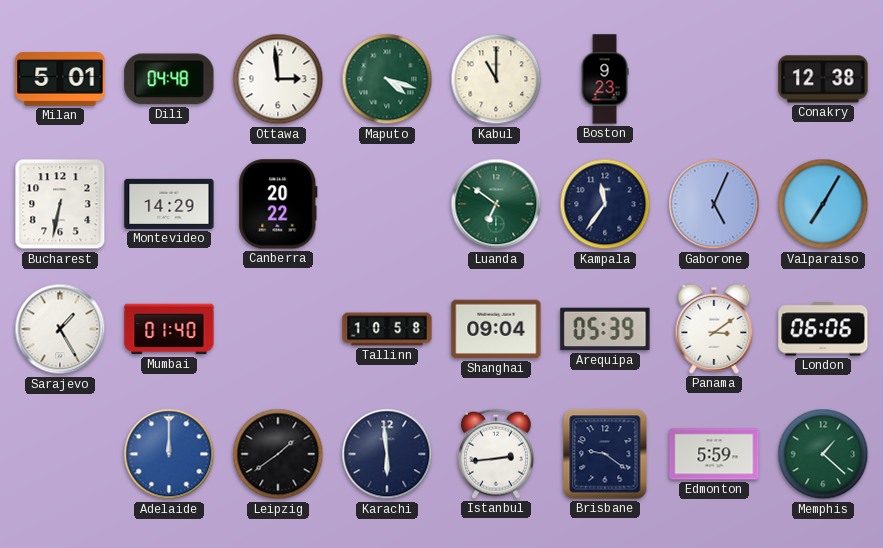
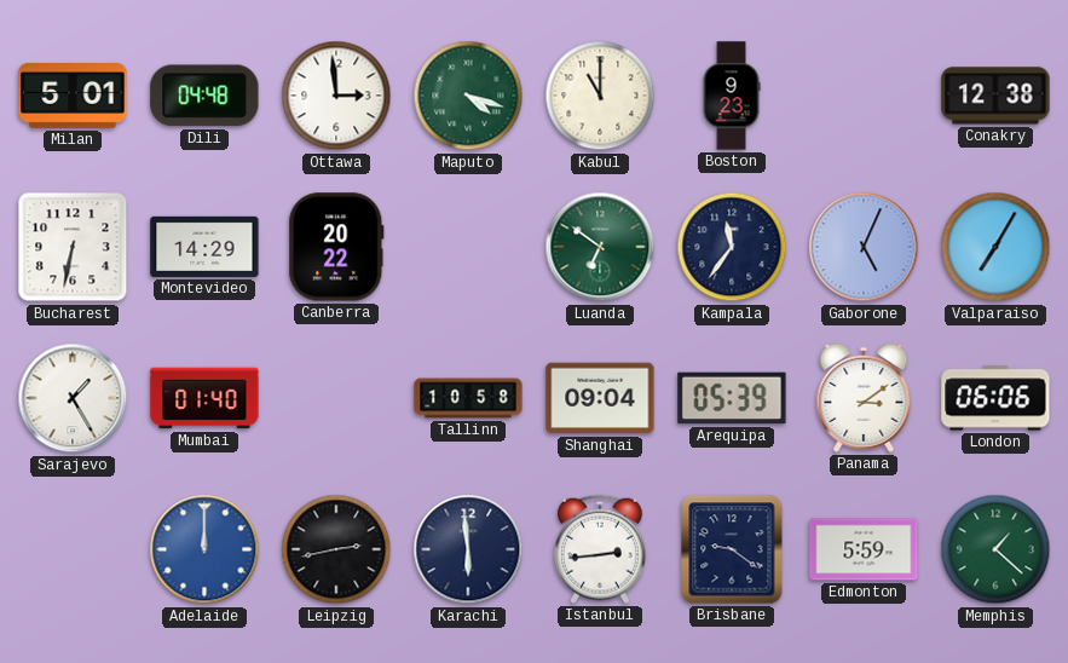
Leipzig: 1:39 -> 2:43
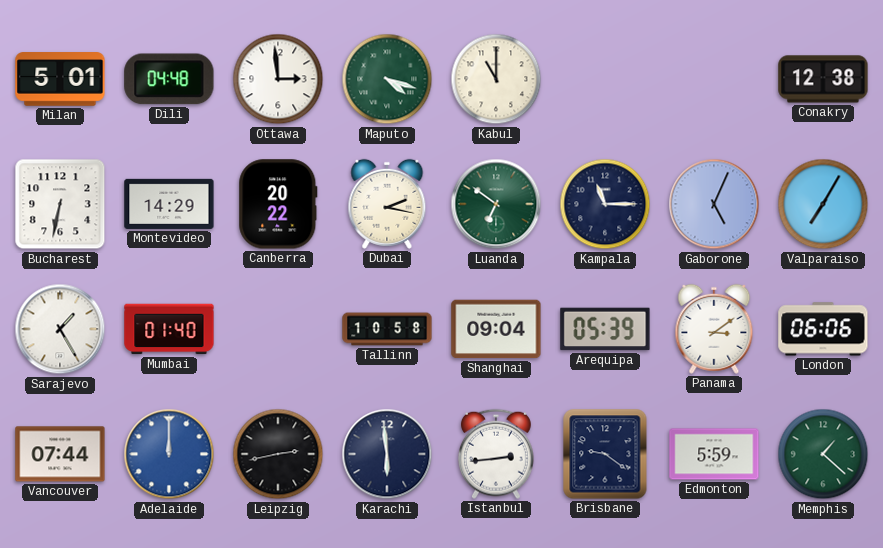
Boston: 9:23 -> none
Dubai: none -> 2:17
Kampala: 11:36 -> 11:15
Vancouver: none -> 07:44
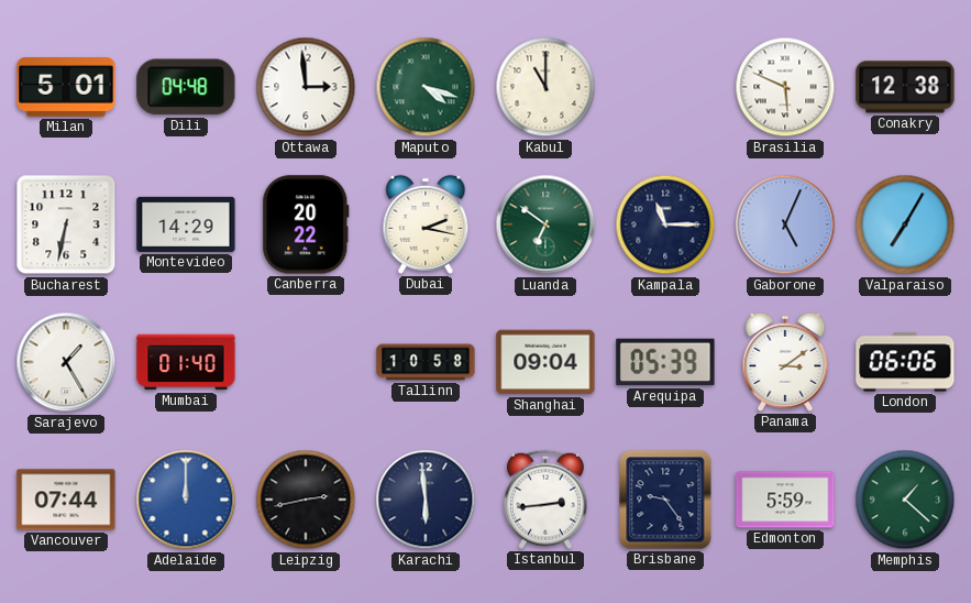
Brasilia: none -> 5:49
Brisbane: 9:21 -> 9:24
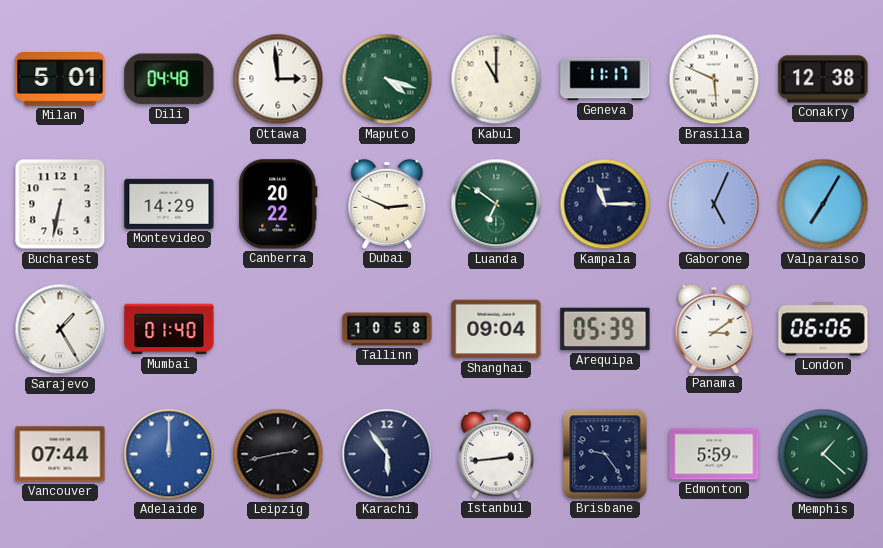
Geneva: none -> 11:17
Dubai: 2:17 -> 2:49
Karachi: 5:59 -> 5:54
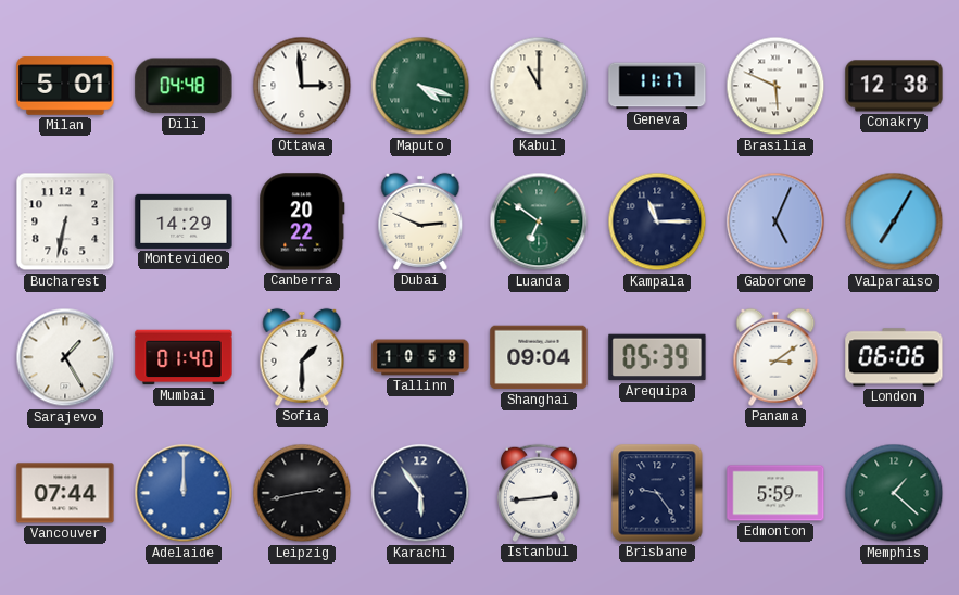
Sofia: none -> 1:30
